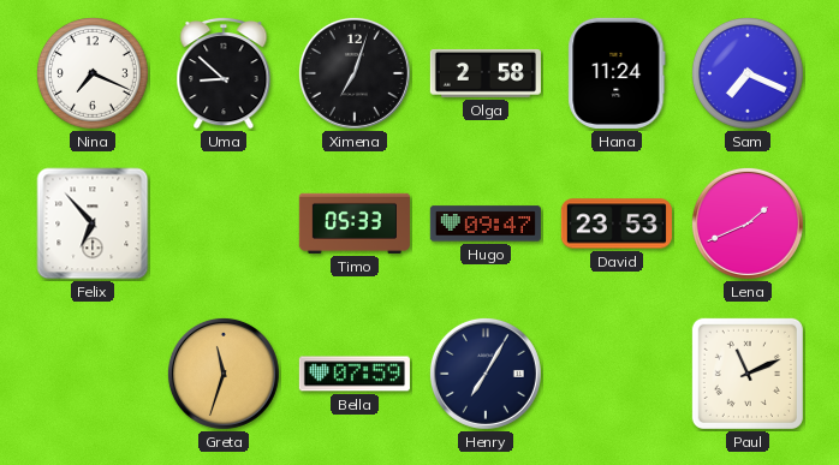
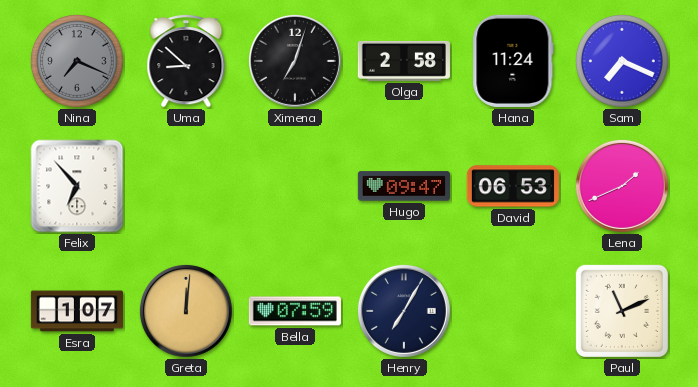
Nina dial: white -> grey
Timo: 05:33 -> none
David: 23:53 -> 06:53
Esra: none -> 1:07
Greta: 11:33 -> 12:01
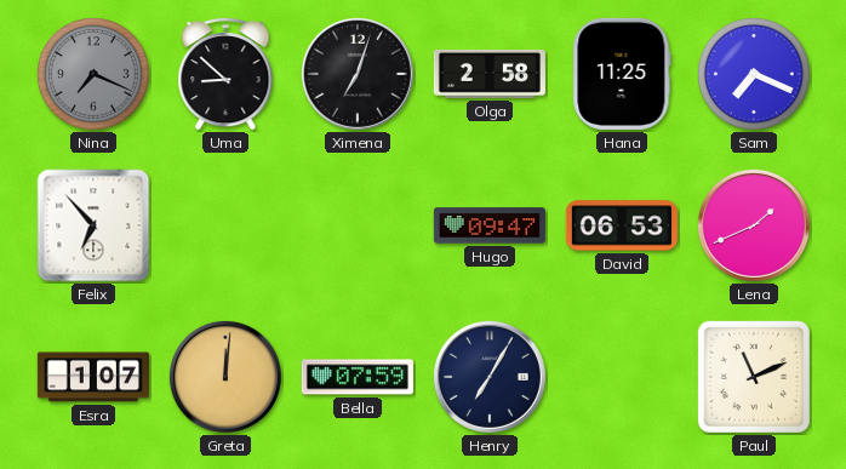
Hana: 11:24 -> 11:25
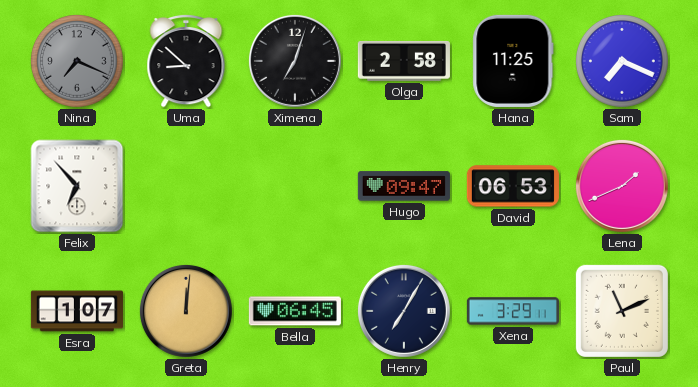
Bella: 07:59 -> 06:45
Xena: none -> 3:29
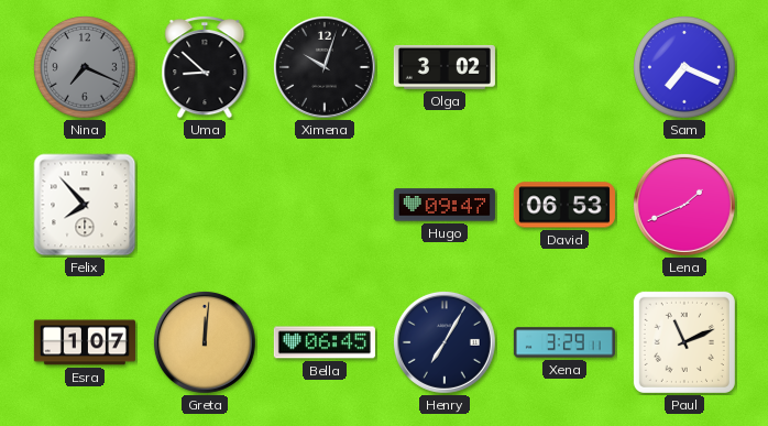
Ximena: 7:03 -> 10:03
Olga: 2:58 -> 3:02
Hana: 11:25 -> none
Felix: 6:53 -> 7:53
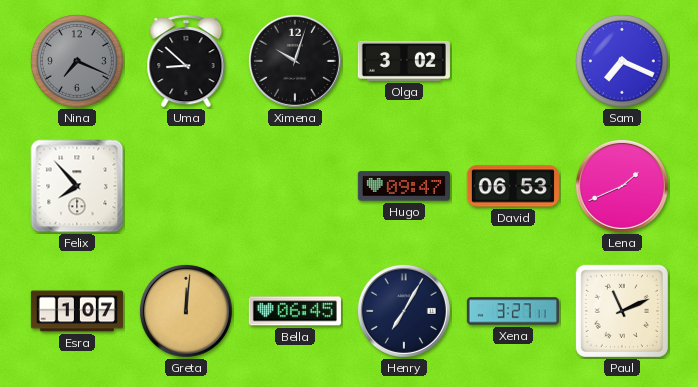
Xena: 3:29 -> 3:27
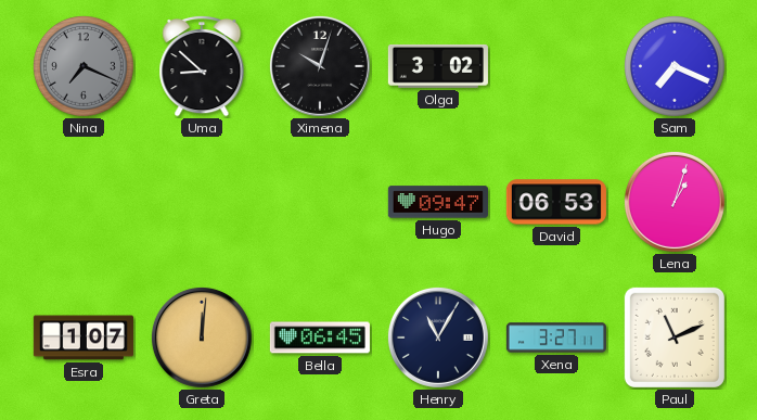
Felix: 7:53 -> none
Lena: 1:41 -> 1:03
Henry: 7:05 -> 11:05
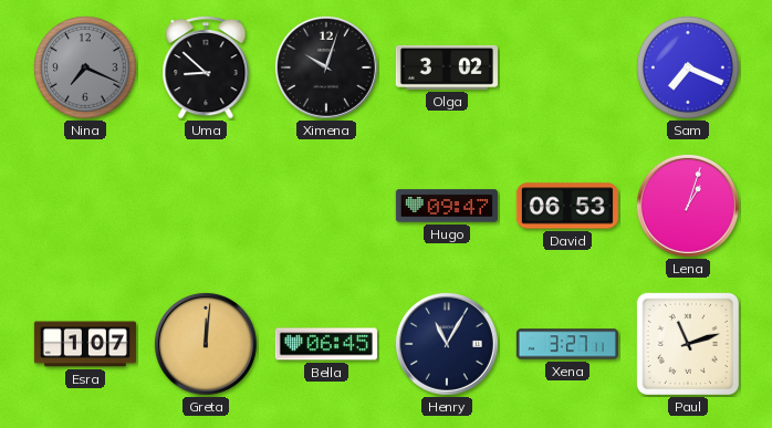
Paul: 11:11 -> 11:12
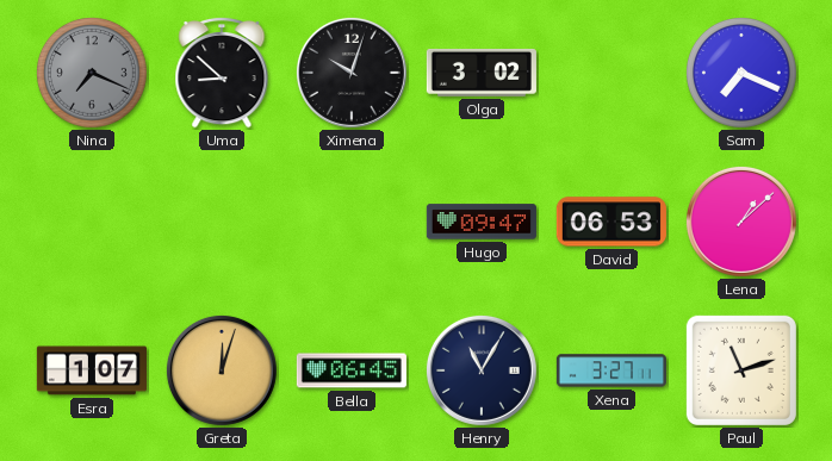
Lena: 1:03 -> 1:08
Greta: 12:01 -> 12:03
